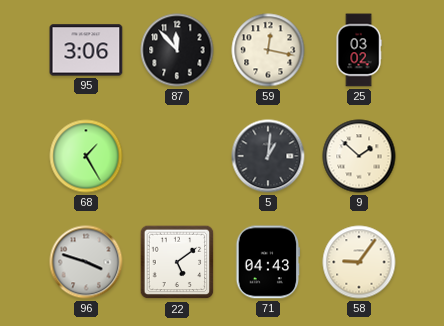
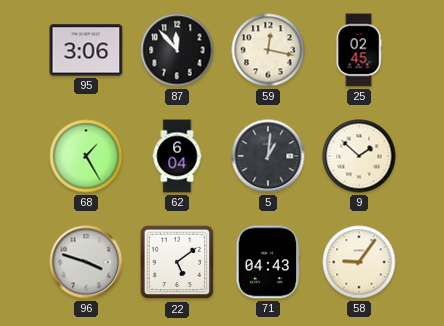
25: 03:02 -> 02:45
62: none -> 6:04
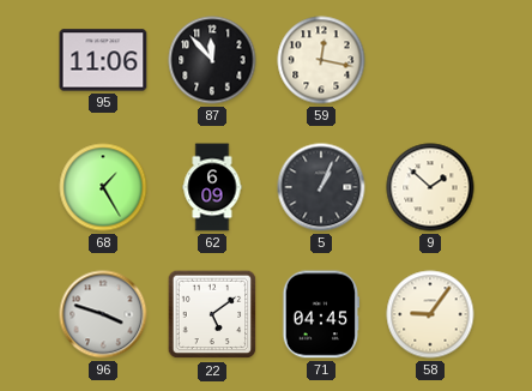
95: 3:06 -> 11:06
25: 02:45 -> none
62: 6:04 -> 6:09
5: 1:01 -> 1:04
71: 04:43 -> 04:45
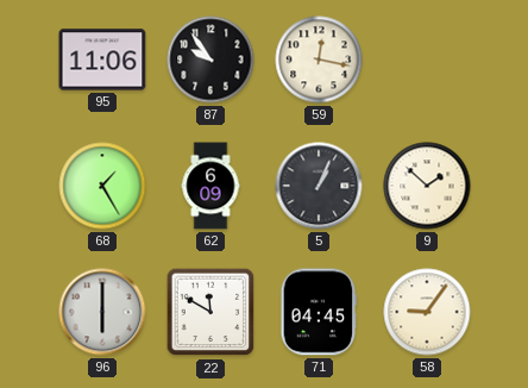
87: 11:53 -> 9:54
96: 3:48 -> 6:00
22: 5:09 -> 11:50
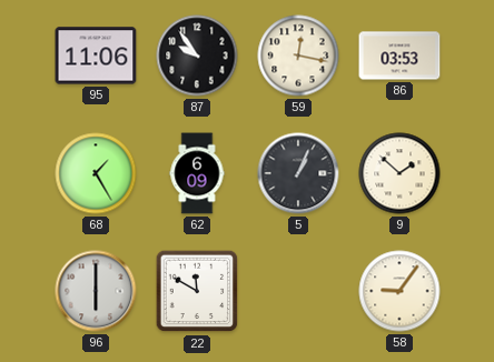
86: none -> 03:53
71: 04:45 -> none
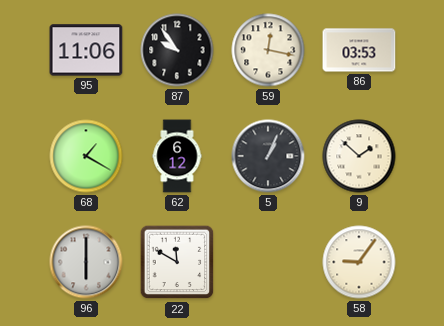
68: 1:25 -> 1:20
62: 6:09 -> 6:12
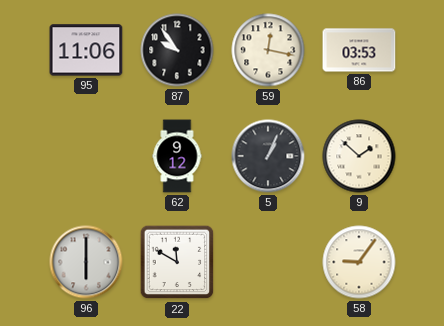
68: 1:20 -> none
62: 6:12 -> 9:12
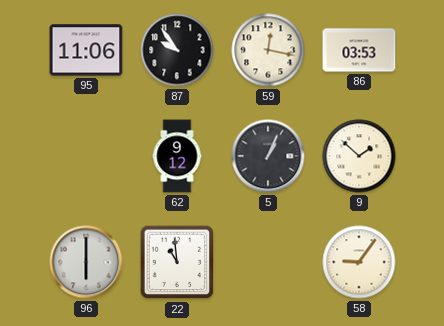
22: 11:50 -> 10:59
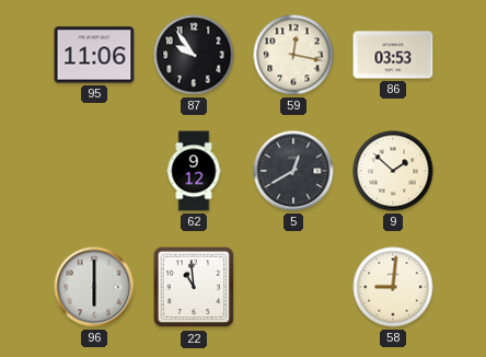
5: 1:04 -> 12:40
58: 9:06 -> 9:01
